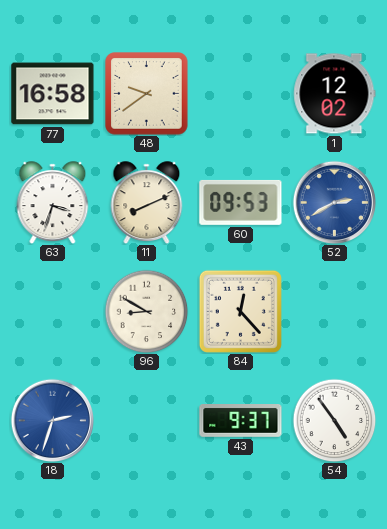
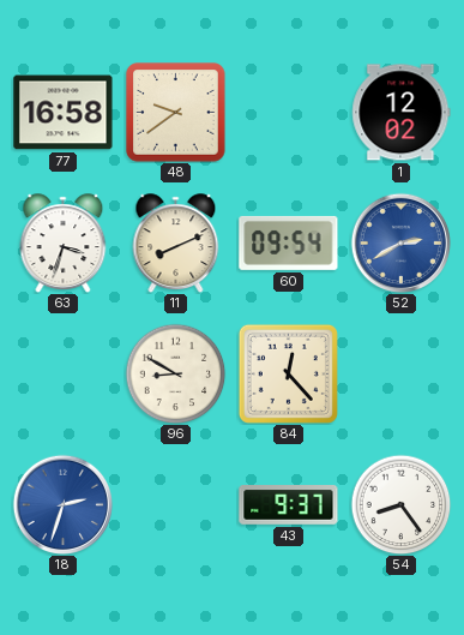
60: 09:53 -> 09:54
54: 4:54 -> 8:24
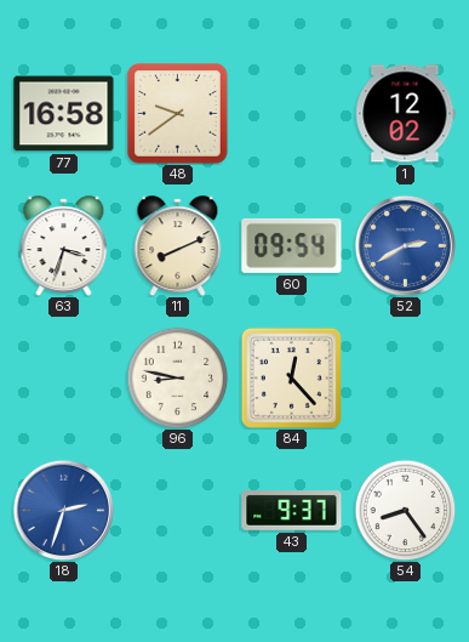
96: 8:50 -> 8:47
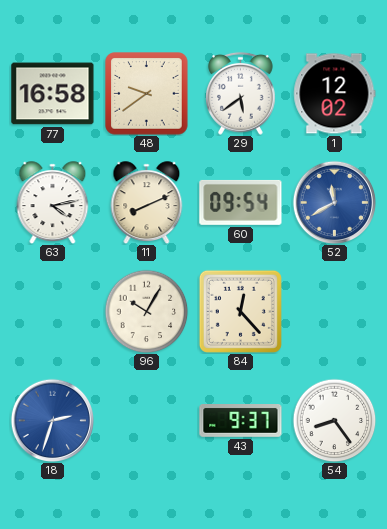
29: none -> 5:39
63: 3:33 -> 4:13
52: 2:40 -> 11:40
96: 8:47 -> 10:05
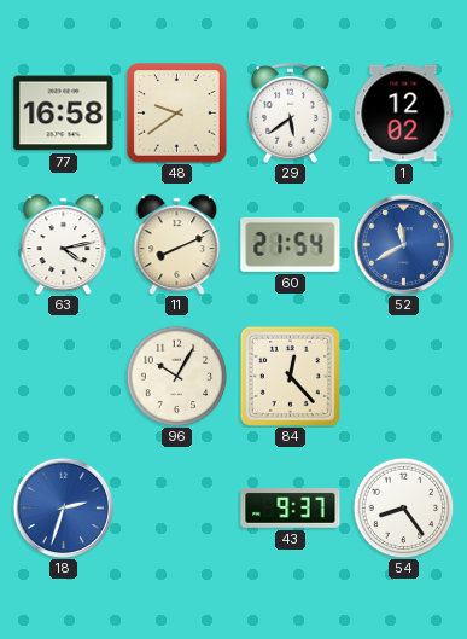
60: 09:54 -> 21:54
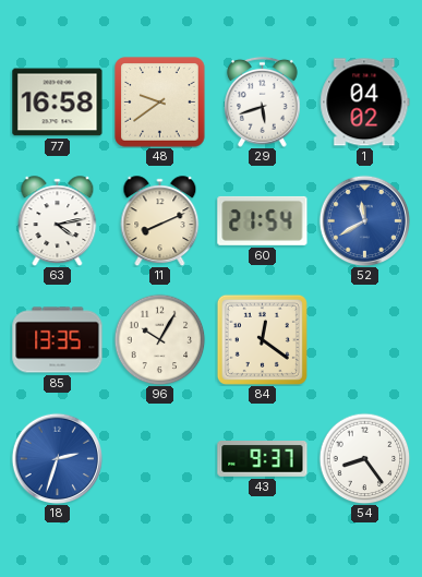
29: 5:39 -> 5:42
1: 12:02 -> 04:02
85: none -> 13:35
84: 12:23 -> 12:21
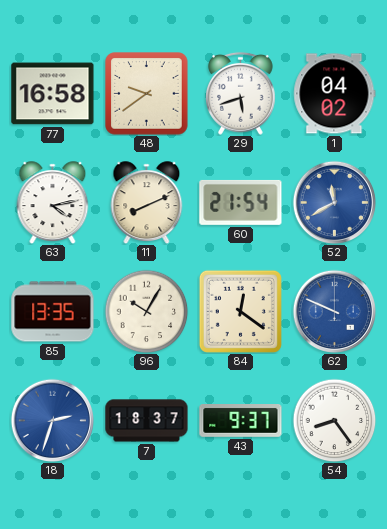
62: none -> 9:49
7: none -> 18:37
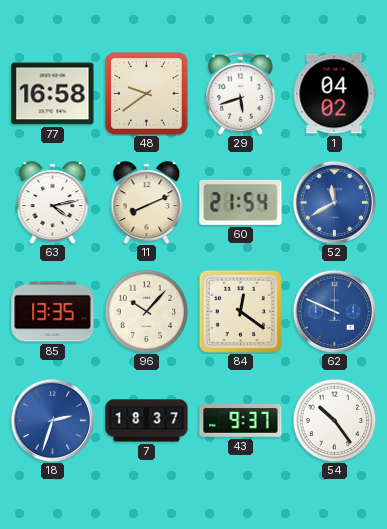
96: 10:05 -> 10:07
54: 8:24 -> 10:24
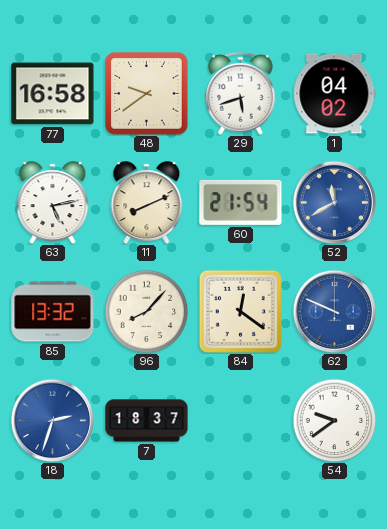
63: 4:13 -> 5:13
85: 13:35 -> 13:32
96: 10:07 -> 8:07
43: 9:37 -> none
54: 10:24 -> 9:39
